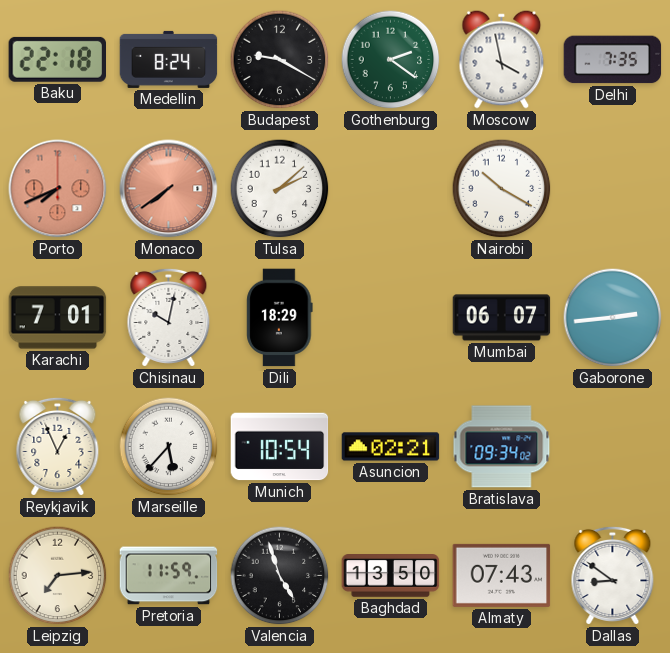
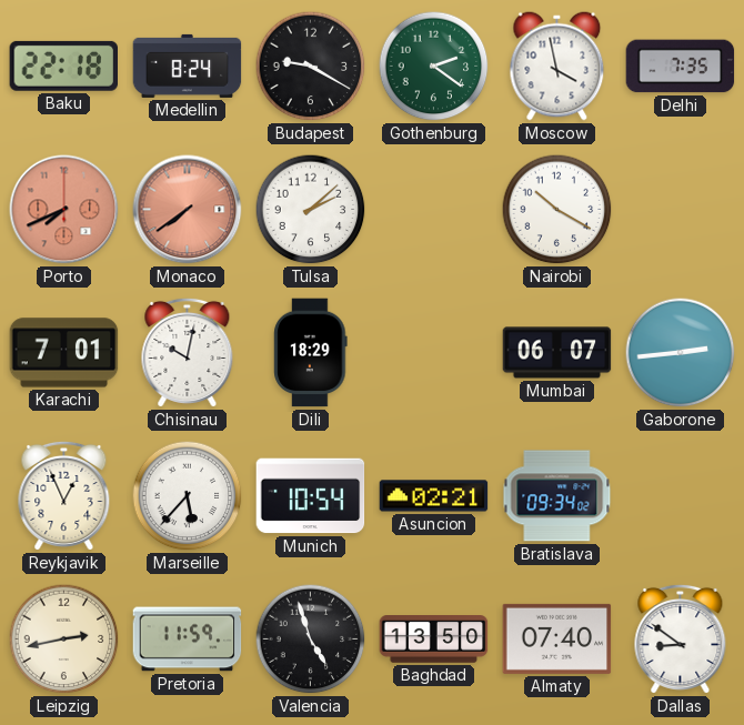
Leipzig: 7:14 -> 2:43
Almaty: 07:43 -> 07:40
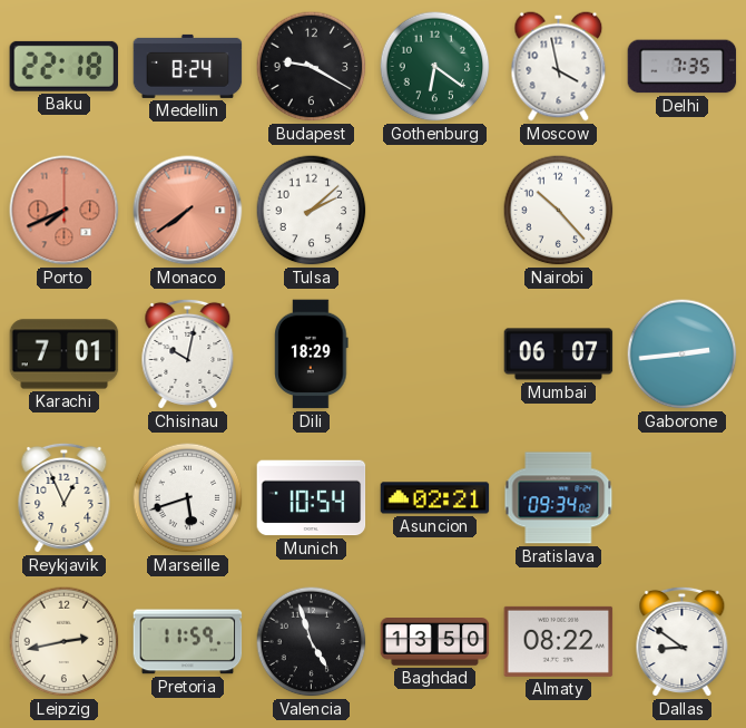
Gothenburg: 2:21 -> 6:21
Nairobi: 10:20 -> 10:23
Marseille: 5:37 -> 5:42
Almaty: 07:40 -> 08:22
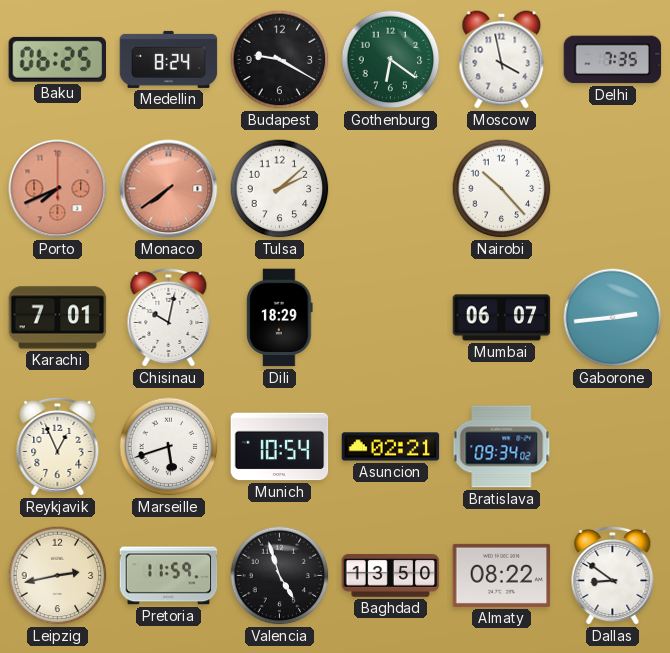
Baku: 22:18 -> 06:25
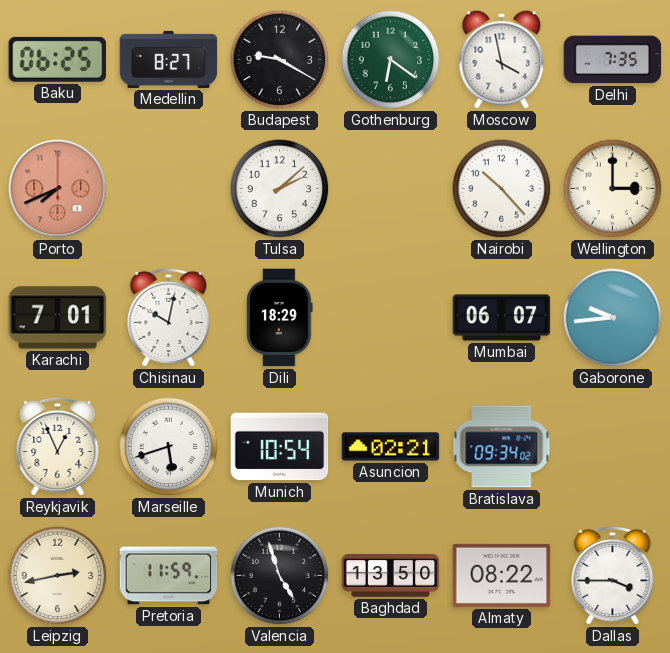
Medellin: 8:24 -> 8:27
Monaco: 7:39 -> none
Wellington: none -> 3:00
Gaborone: 2:44 -> 9:44
Dallas: 8:51 -> 3:45
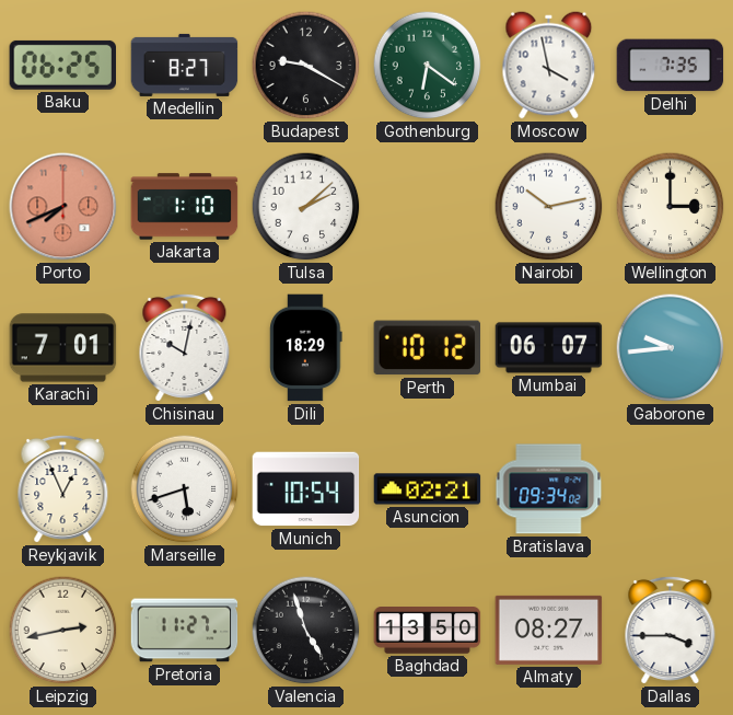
Jakarta: none -> 1:10
Nairobi: 10:23 -> 10:13
Perth: none -> 10:12
Pretoria: 11:59 -> 11:27
Almaty: 08:22 -> 08:27
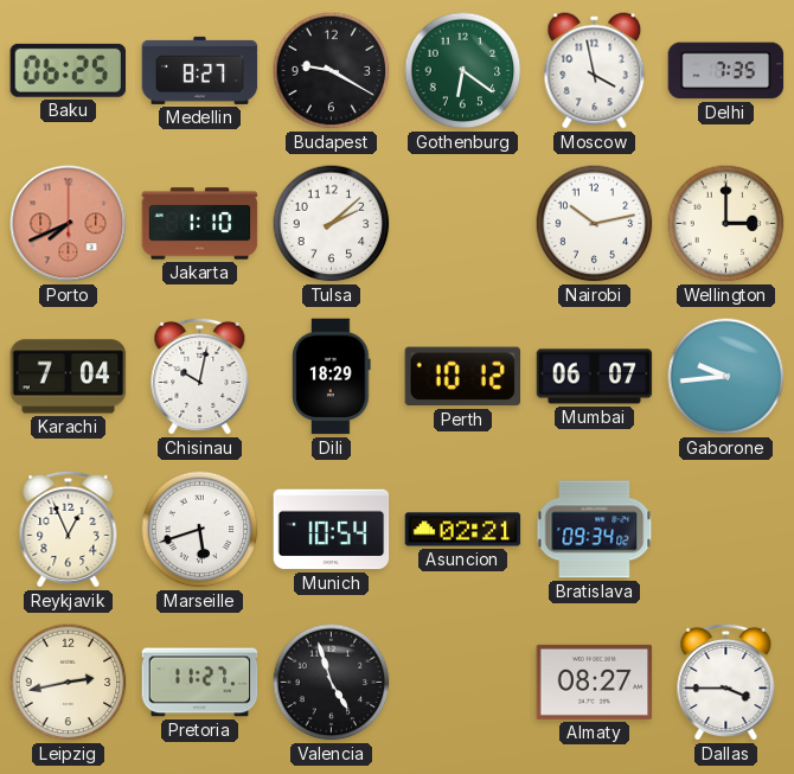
Karachi: 7:01 -> 7:04
Baghdad: 13:50 -> none
